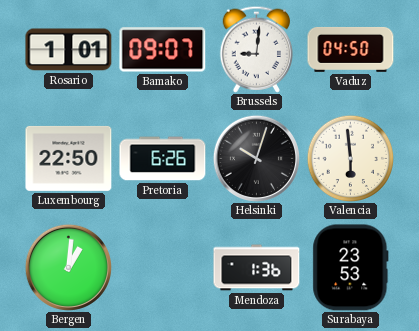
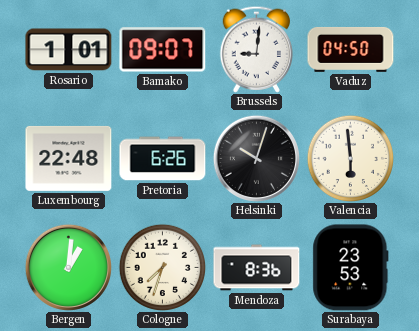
Luxembourg: 22:50 -> 22:48
Cologne: none -> 7:33
Mendoza: 1:36 -> 8:36
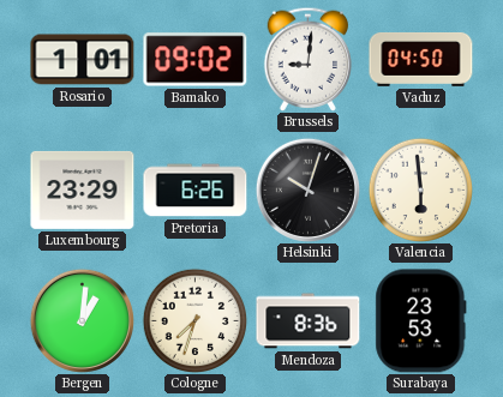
Bamako: 09:07 -> 09:02
Luxembourg: 22:48 -> 23:29
